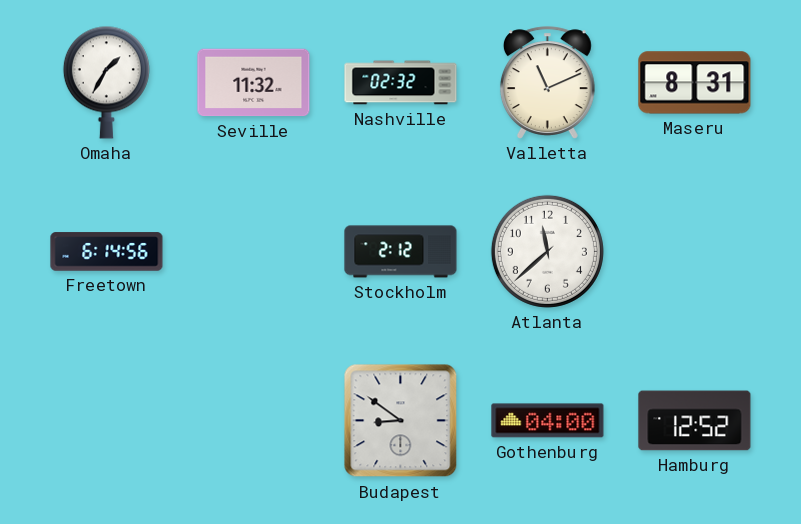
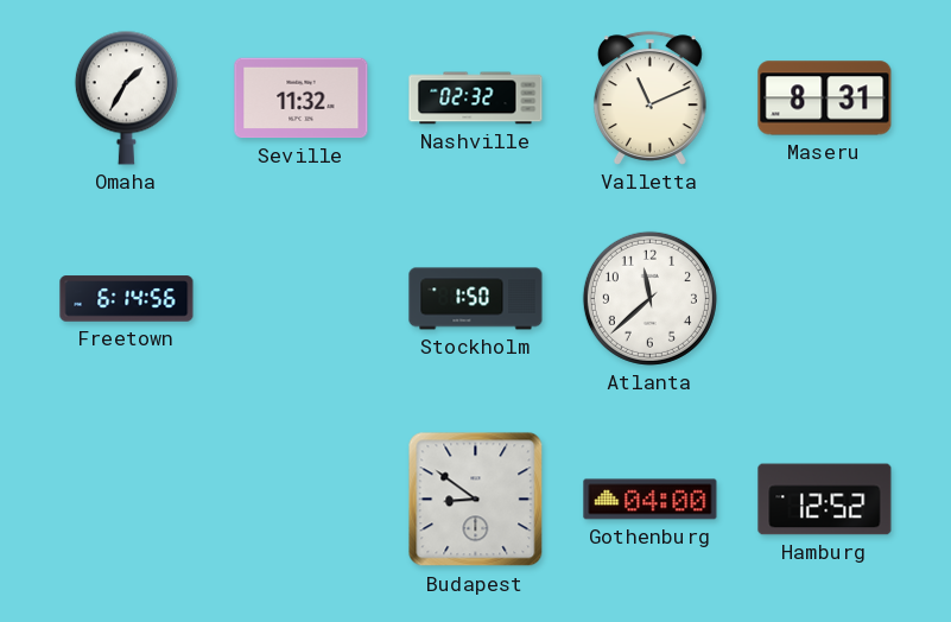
Stockholm: 2:12 -> 1:50
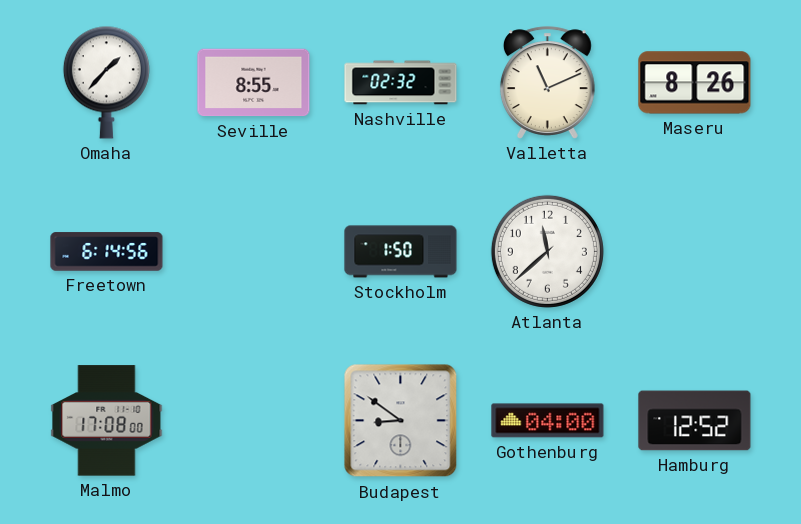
Omaha: 1:35 -> 1:37
Seville: 11:32 -> 8:55
Maseru: 8:31 -> 8:26
Malmo: none -> 17:08
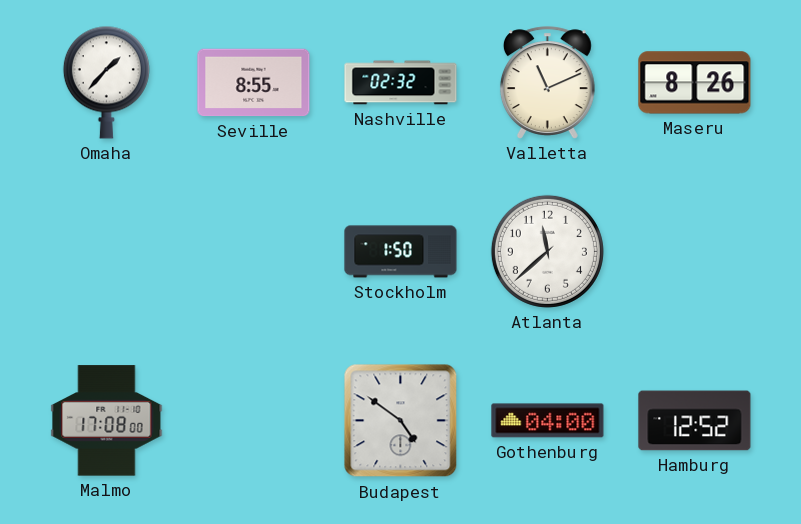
Freetown: 6:14 -> none
Budapest: 8:51 -> 4:51
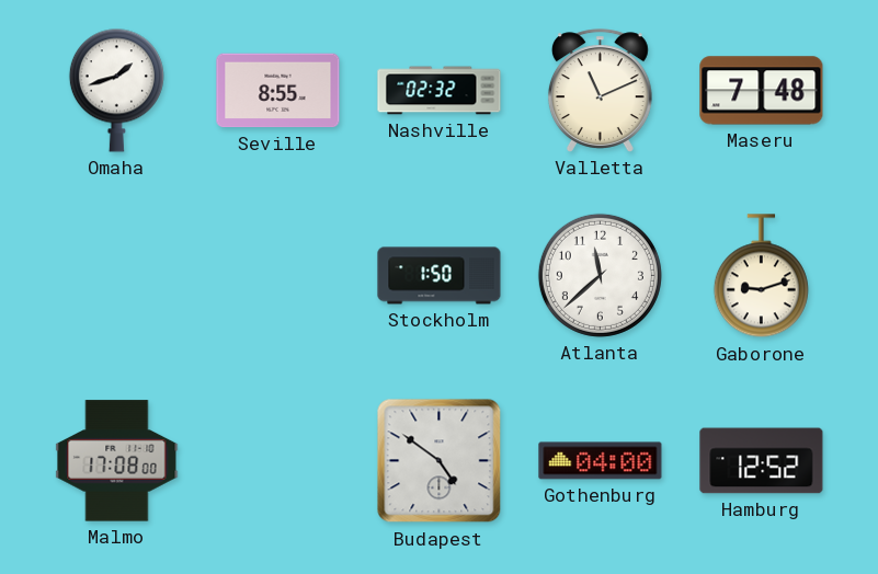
Omaha: 1:37 -> 1:42
Maseru: 8:26 -> 7:48
Gaborone: none -> 9:12
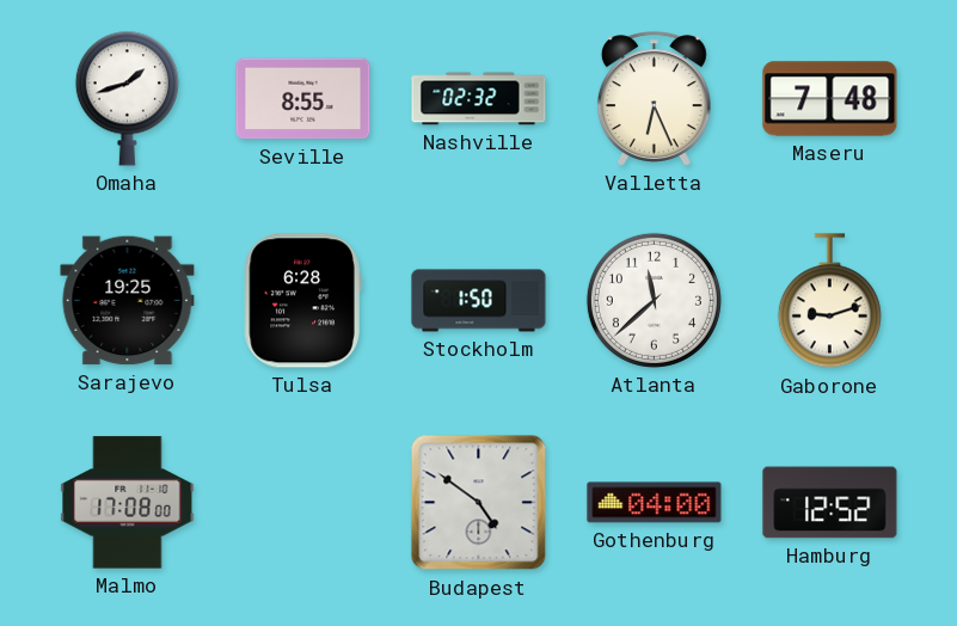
Valletta: 11:11 -> 6:26
Sarajevo: none -> 19:25
Tulsa: none -> 6:28
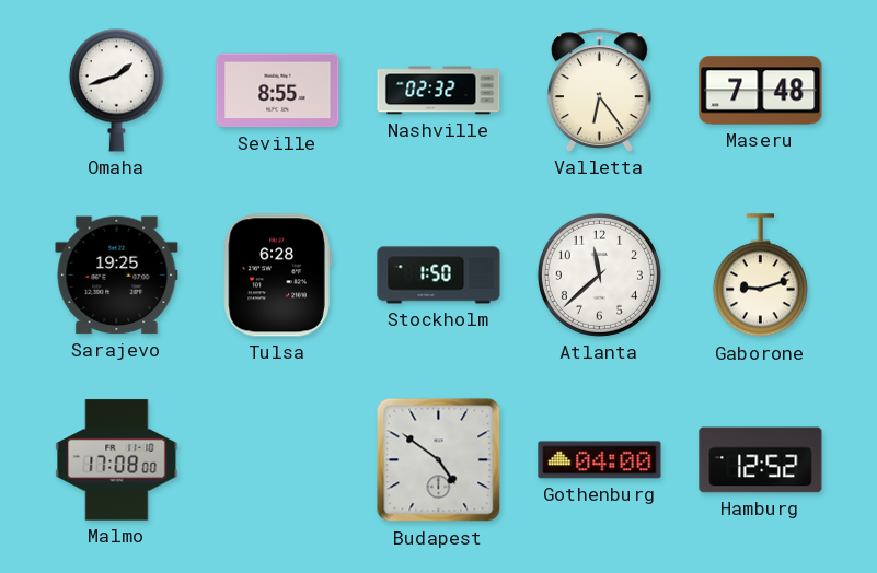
Valletta: 6:26 -> 6:24
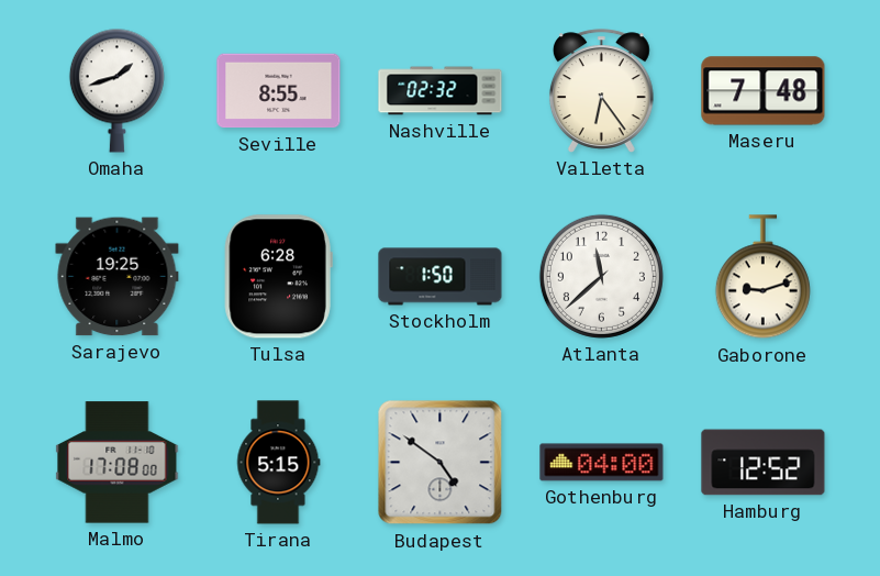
Tirana: none -> 5:15
